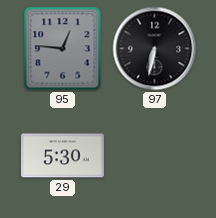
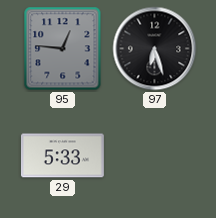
97: 6:32 -> 6:27
29: 5:30 -> 5:33
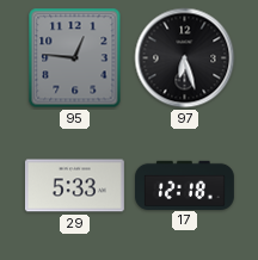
17: none -> 12:18
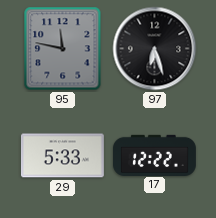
95: 12:46 -> 11:47
17: 12:18 -> 12:22
